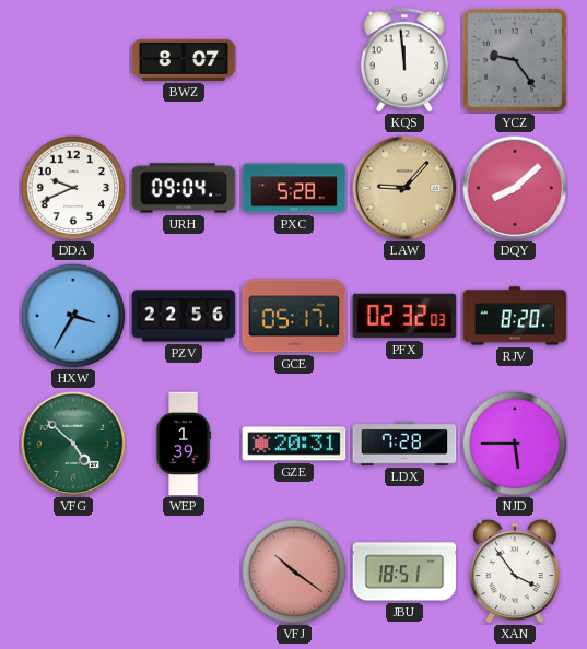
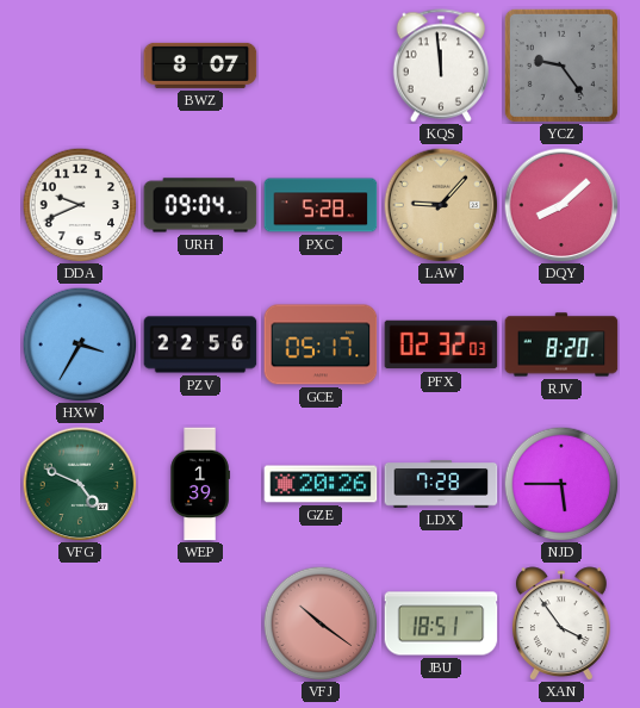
VFG: 4:52 -> 4:49
GZE: 20:31 -> 20:26
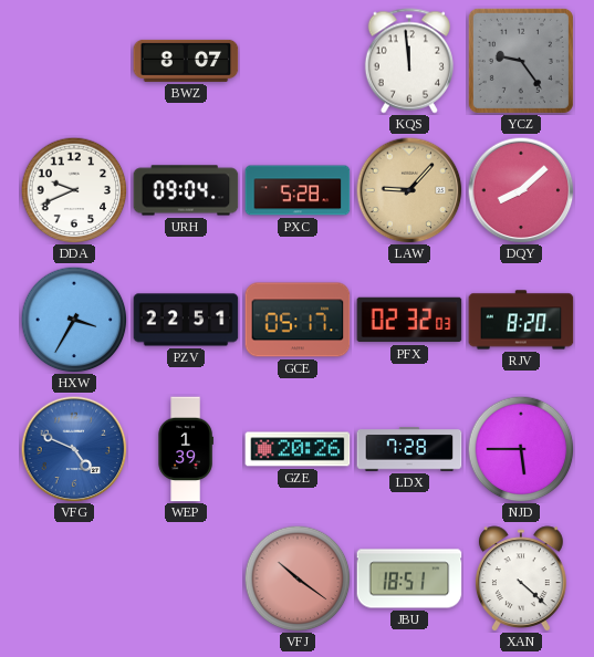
PZV: 22:56 -> 22:51
VFG dial: green -> blue
XAN: 3:54 -> 4:22
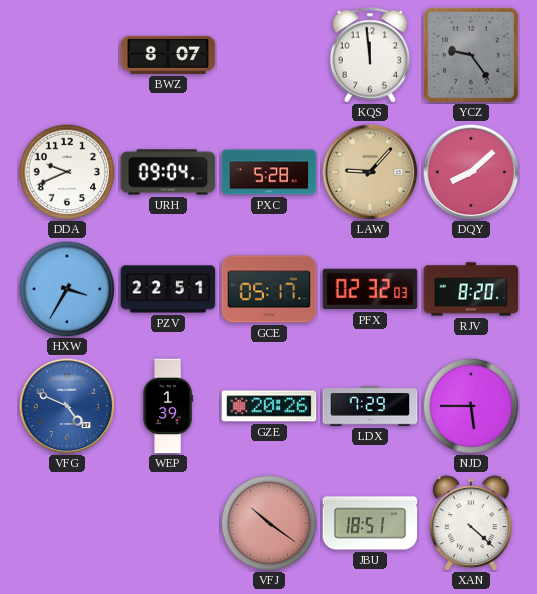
LDX: 7:28 -> 7:29
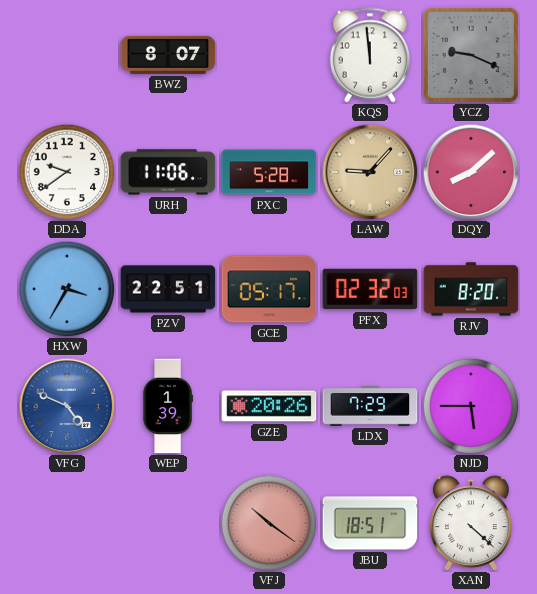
YCZ: 9:24 -> 9:19
DDA: 9:41 -> 9:39
URH: 09:04 -> 11:06
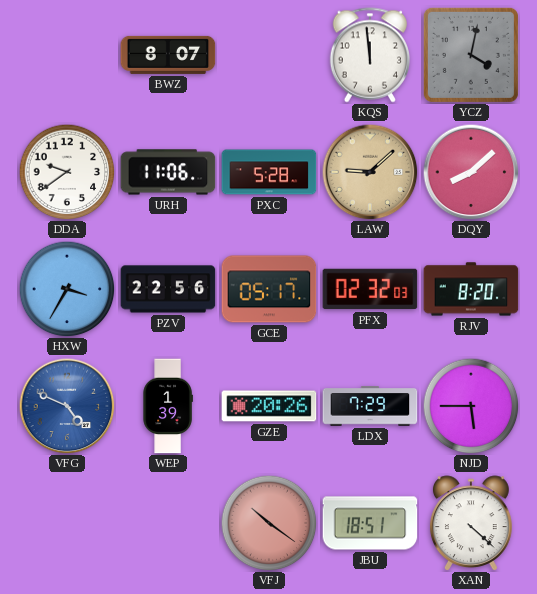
YCZ: 9:19 -> 4:02
LAW: 9:07 -> 9:08
PZV: 22:51 -> 22:56
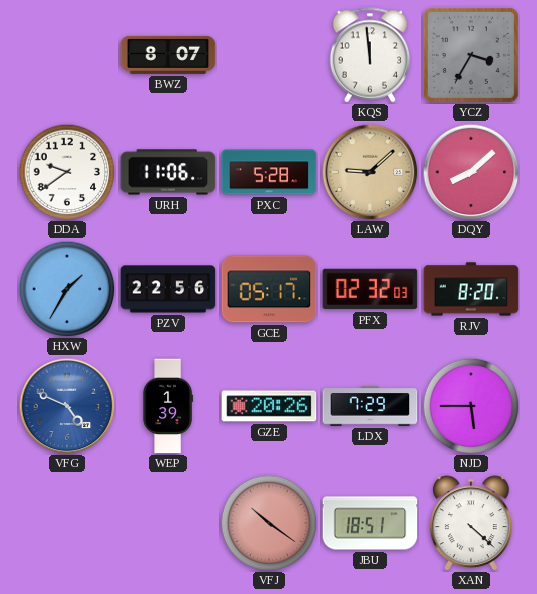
YCZ: 4:02 -> 3:35
HXW: 3:35 -> 1:35
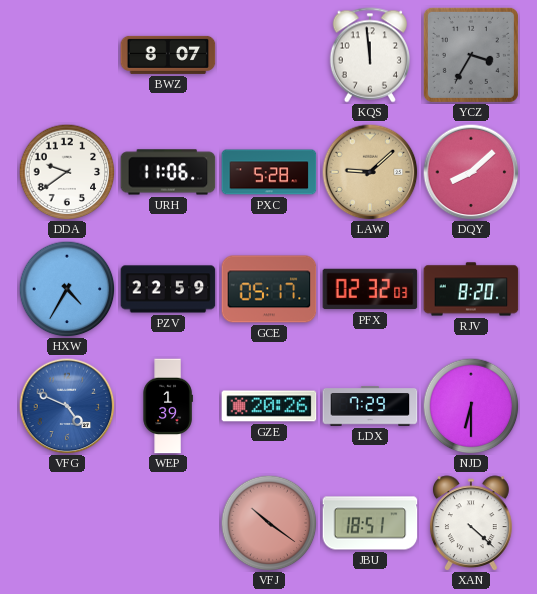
HXW: 1:35 -> 4:35
PZV: 22:56 -> 22:59
NJD: 5:45 -> 6:30
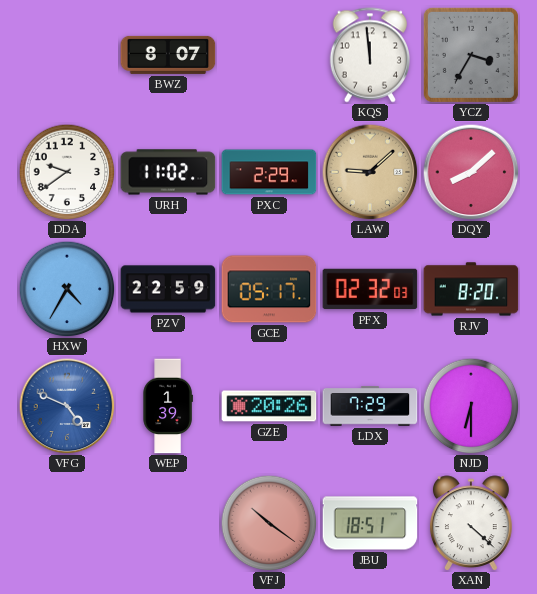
URH: 11:06 -> 11:02
PXC: 5:28 -> 2:29
